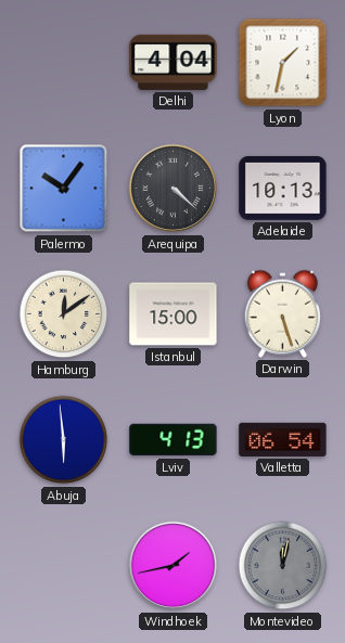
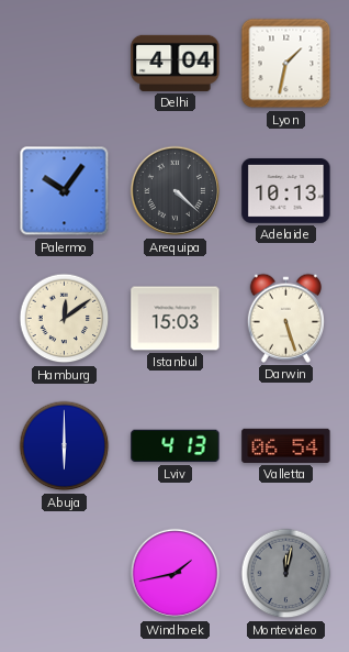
Istanbul: 15:00 -> 15:03
Abuja: 5:59 -> 6:00
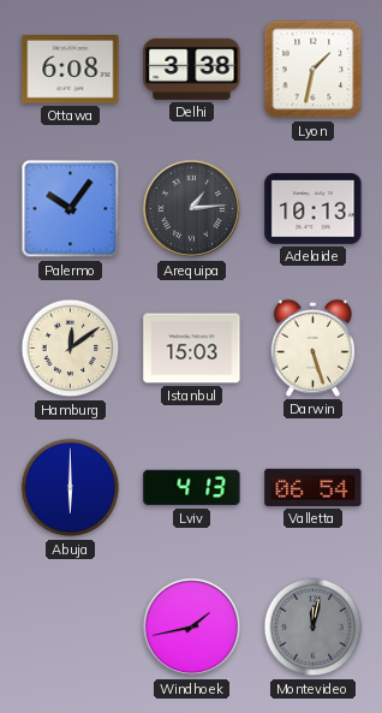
Ottawa: none -> 6:08
Delhi: 4:04 -> 3:38
Arequipa: 4:22 -> 1:14
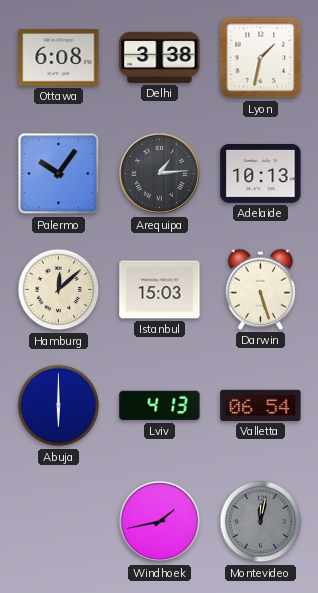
Hamburg: 12:09 -> 12:08
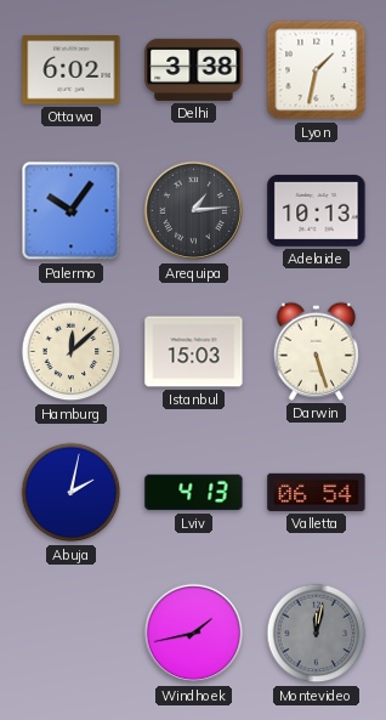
Ottawa: 6:08 -> 6:02
Abuja: 6:00 -> 2:02
